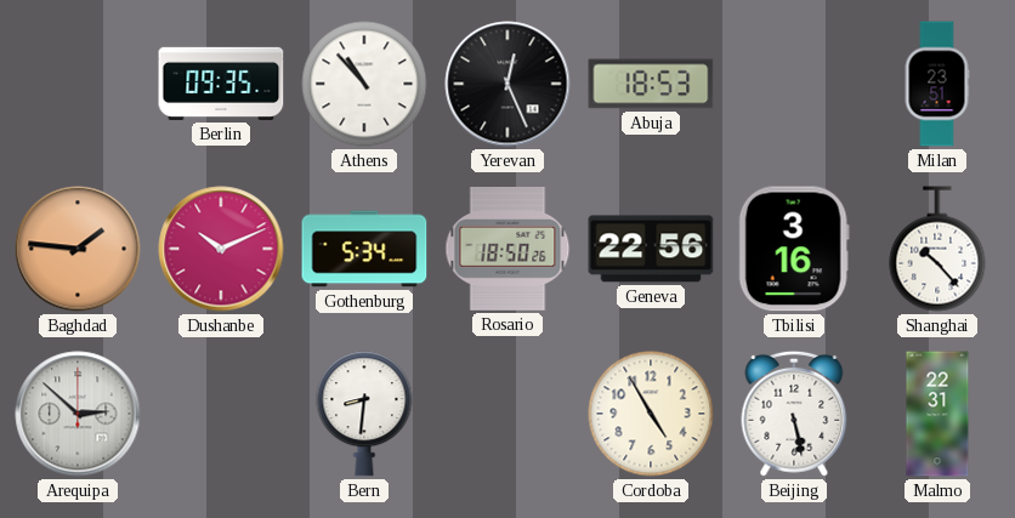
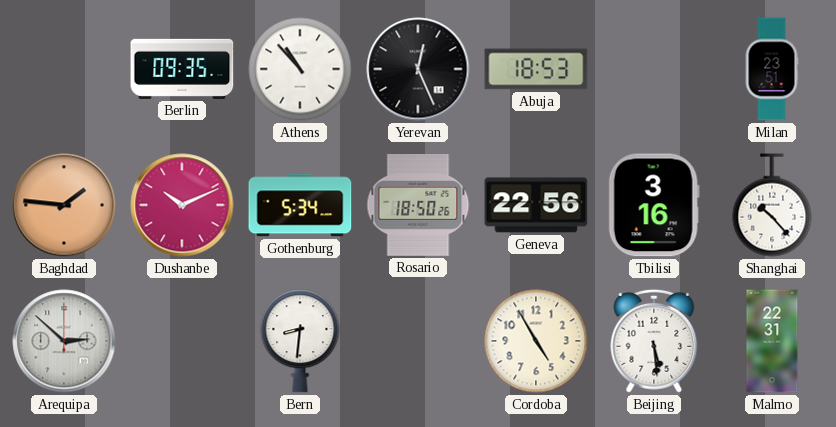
Beijing: 5:28 -> 5:29
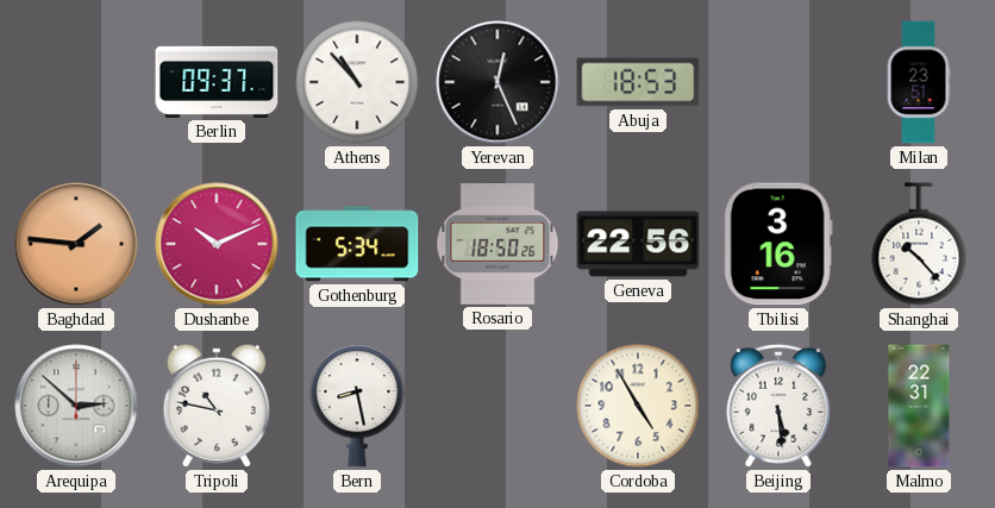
Berlin: 09:35 -> 09:37
Tripoli: none -> 10:47
Bern: 8:31 -> 8:28
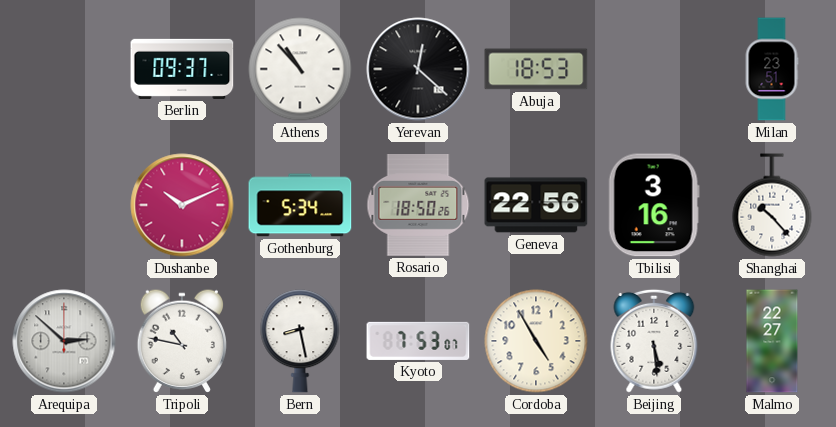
Yerevan: 12:26 -> 12:22
Baghdad: 1:46 -> none
Kyoto: none -> 7:53
Malmo: 22:31 -> 22:27
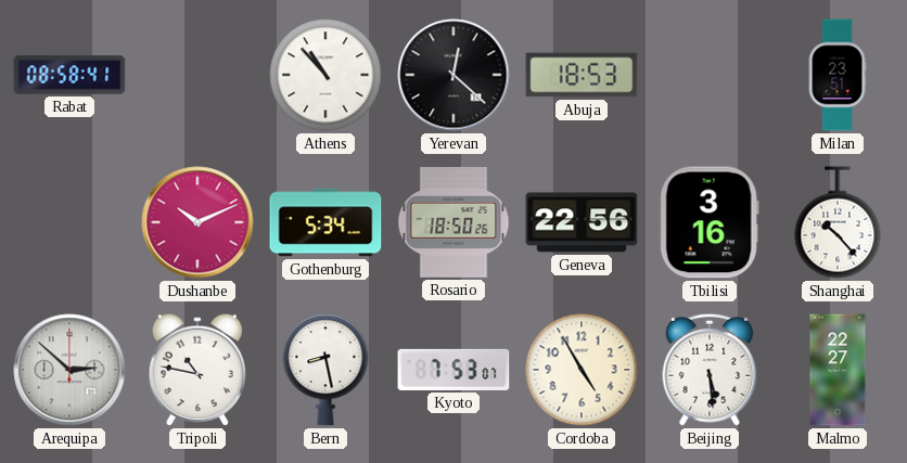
Rabat: none -> 08:58
Berlin: 09:37 -> none
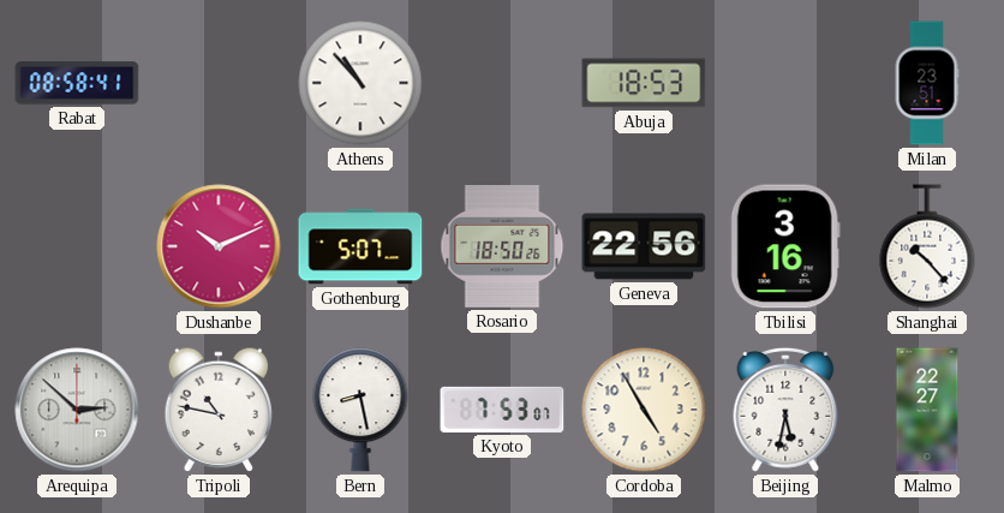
Yerevan: 12:22 -> none
Gothenburg: 5:34 -> 5:07
Beijing: 5:29 -> 5:32
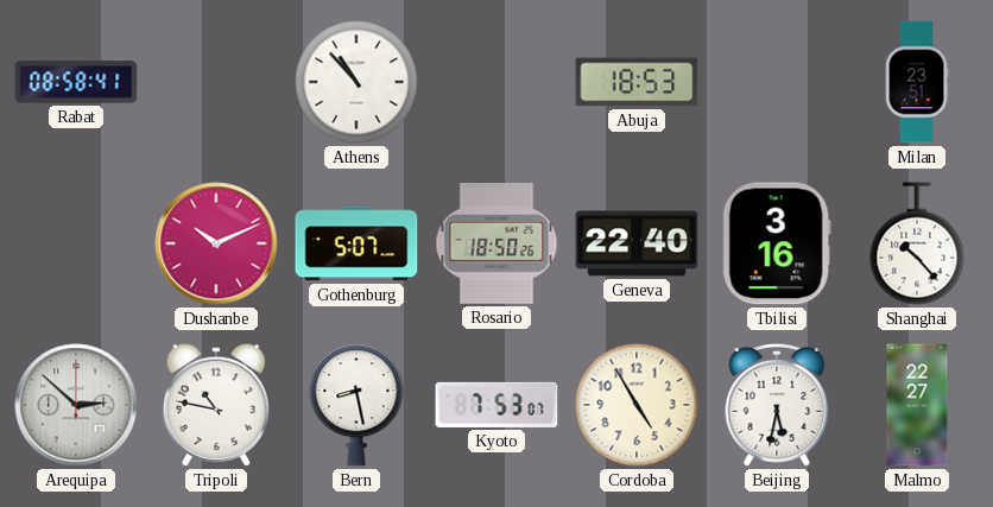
Geneva: 22:56 -> 22:40
